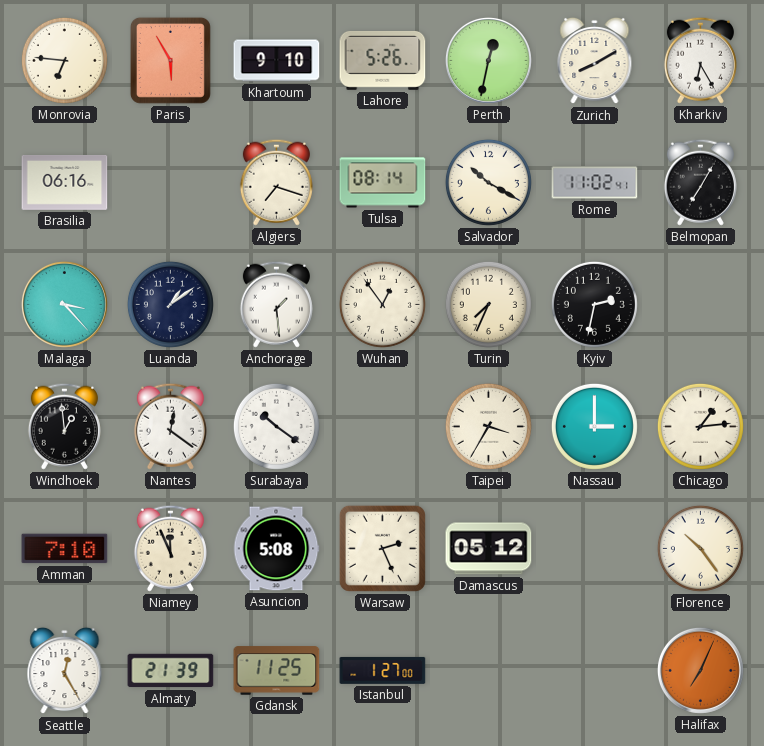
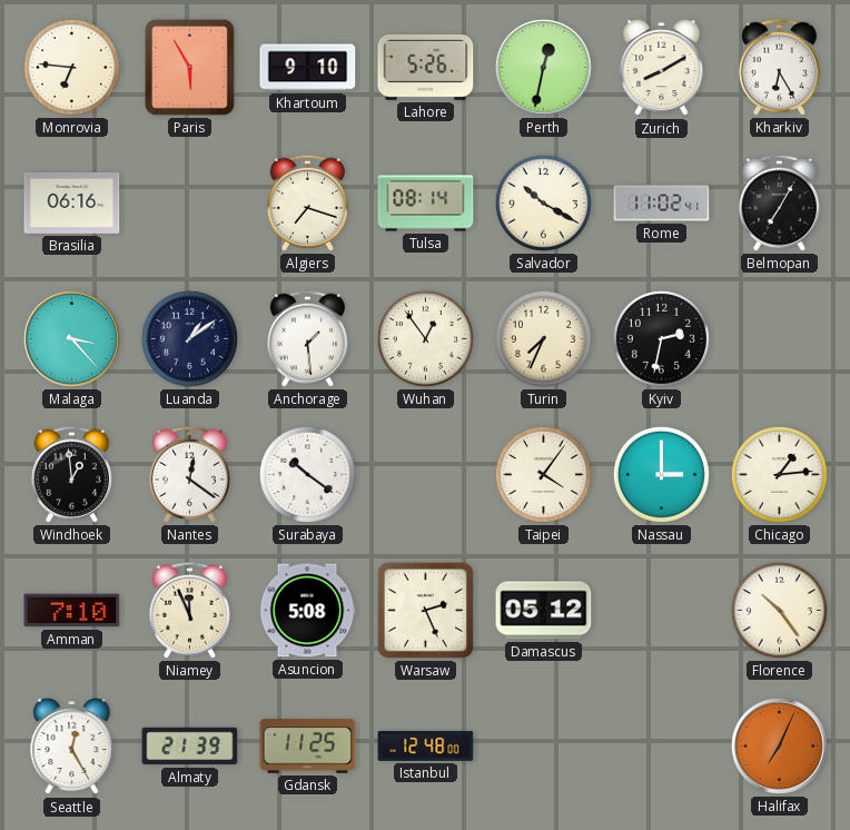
Taipei: 3:35 -> 4:06
Istanbul: 1:27 -> 12:48
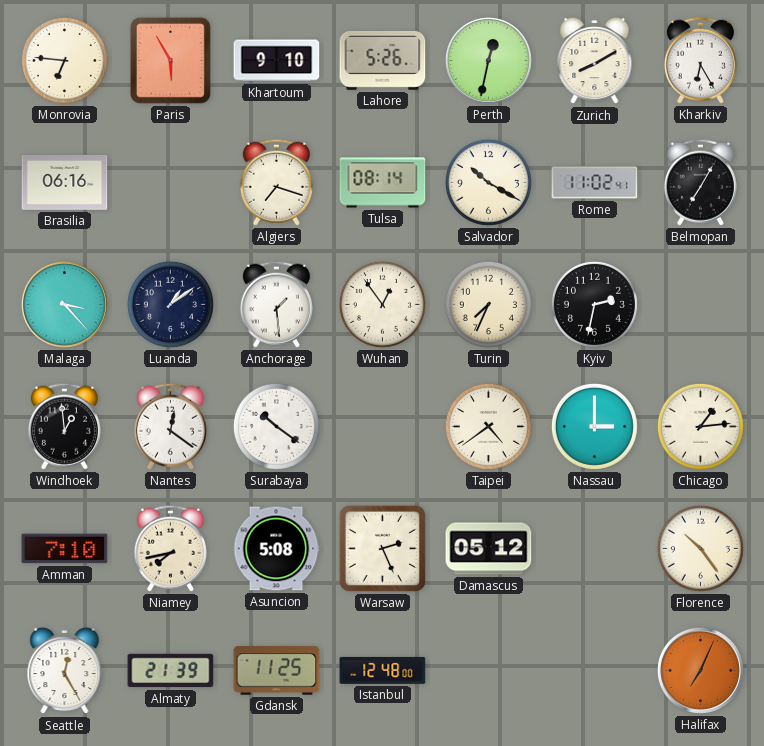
Taipei: 4:06 -> 4:39
Niamey: 11:56 -> 7:43
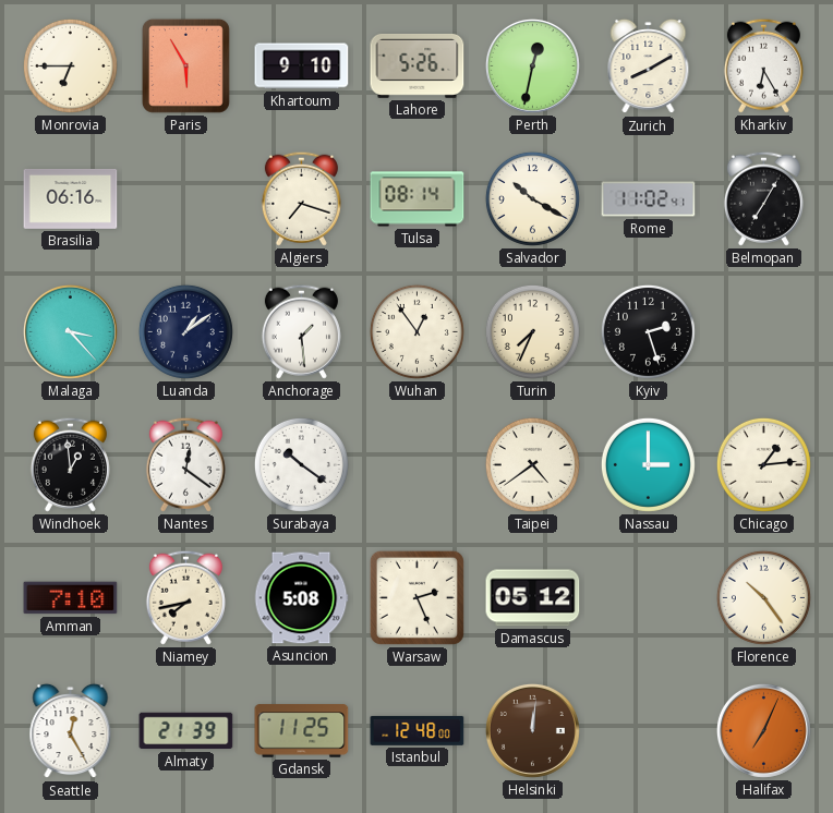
Monrovia: 6:46 -> 6:45
Kyiv: 2:32 -> 2:27
Helsinki: none -> 12:01
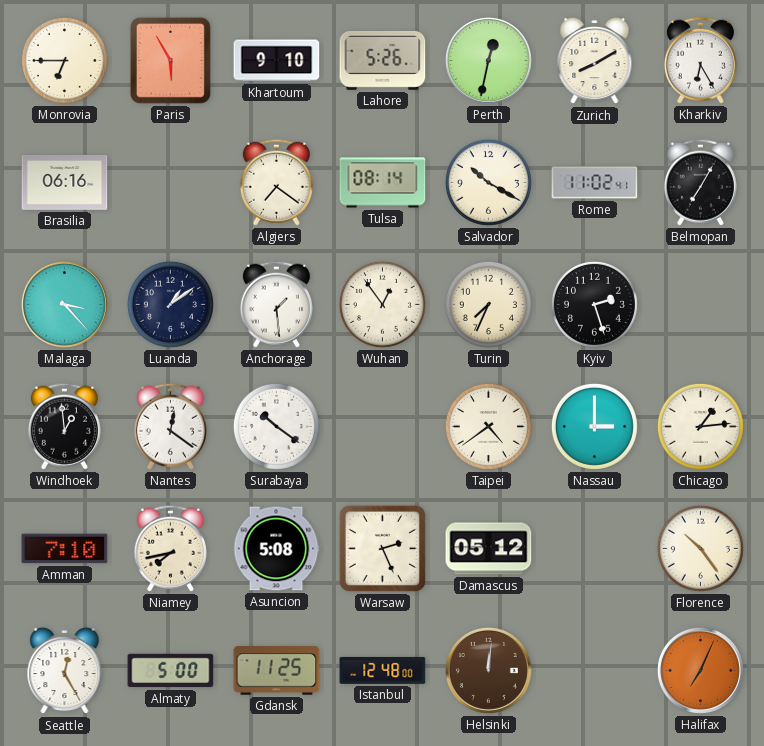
Algiers: 7:18 -> 7:21
Almaty: 21:39 -> 5:00
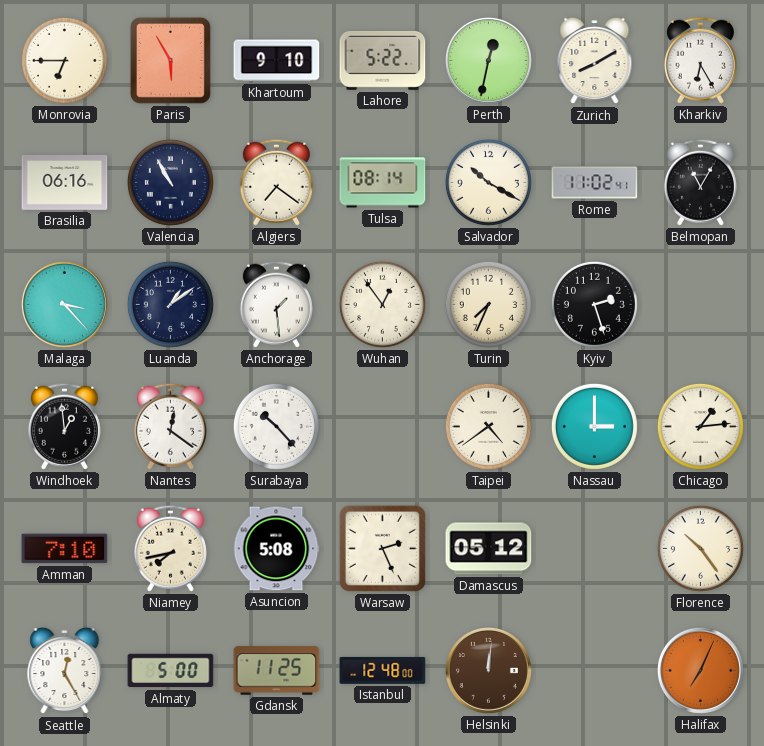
Lahore: 5:26 -> 5:22
Valencia: none -> 10:55
Belmopan: 7:05 -> 11:05
Surabaya: 10:21 -> 10:23
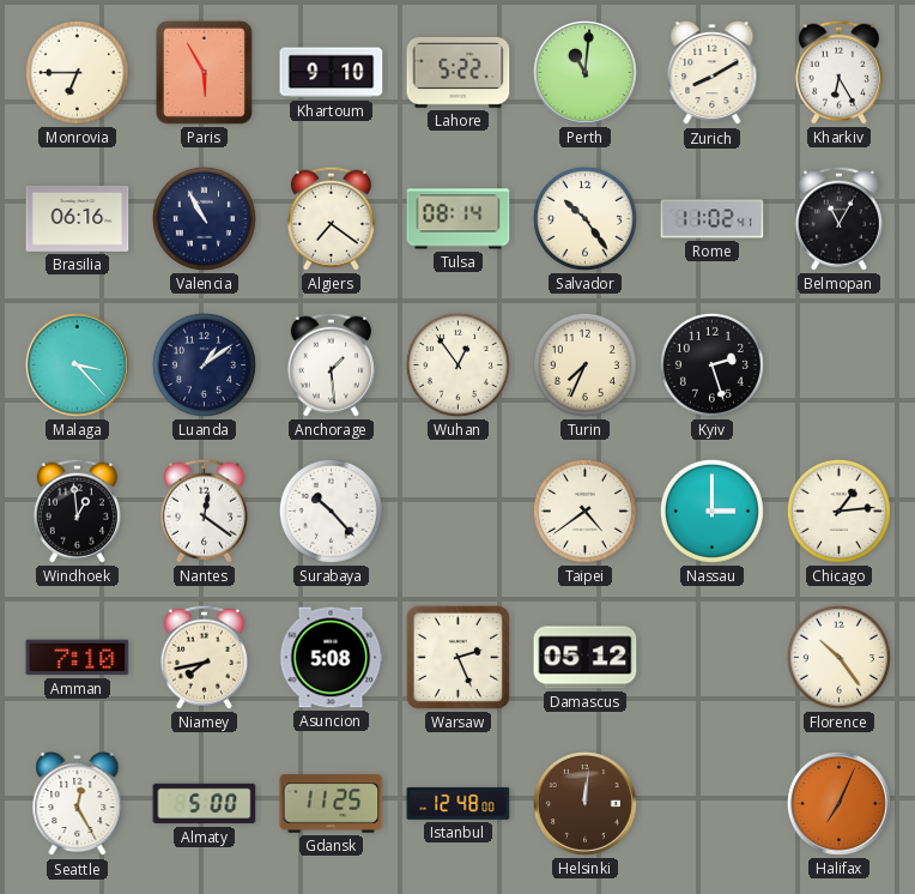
Perth: 12:32 -> 11:01
Salvador: 10:20 -> 10:24
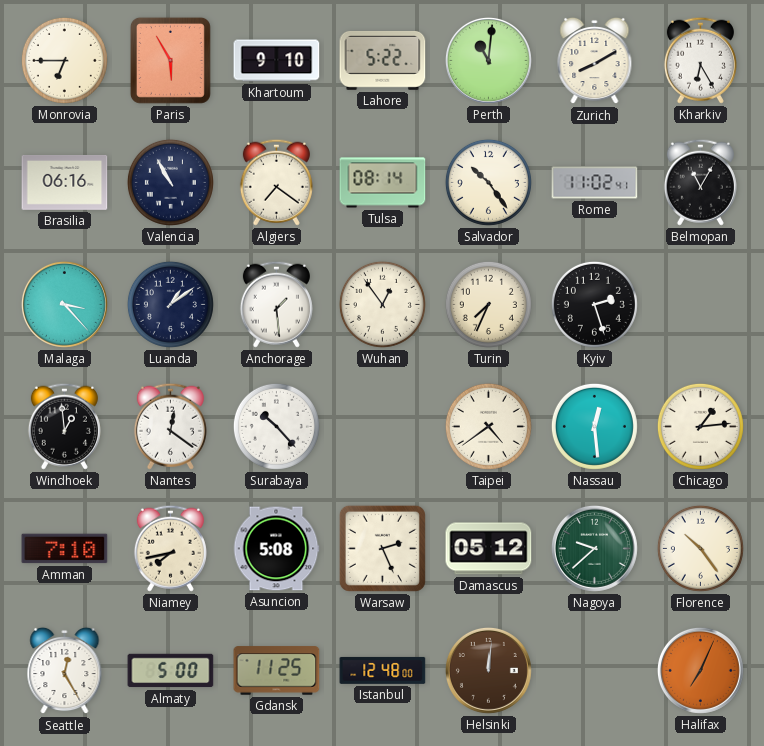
Nassau: 3:00 -> 12:29
Nagoya: none -> 9:38
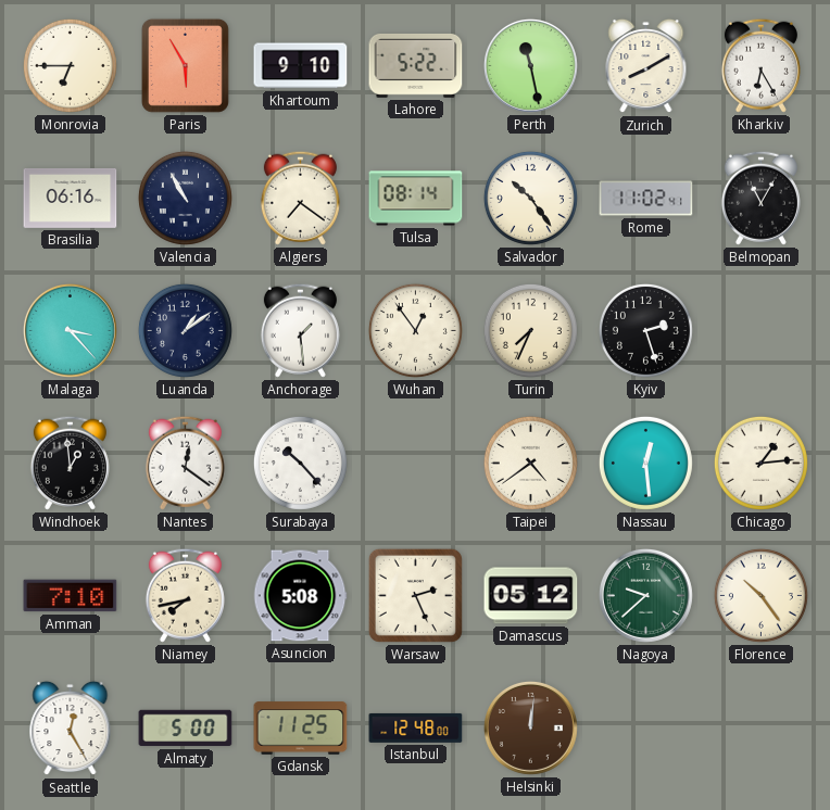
Perth: 11:01 -> 11:28
Halifax: 7:04 -> none
